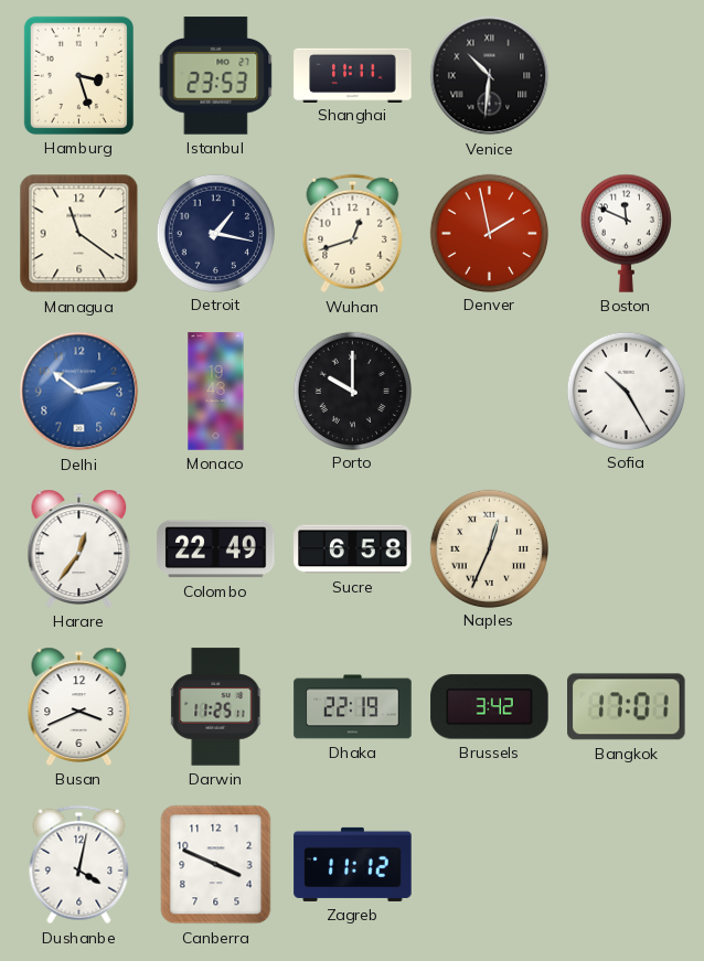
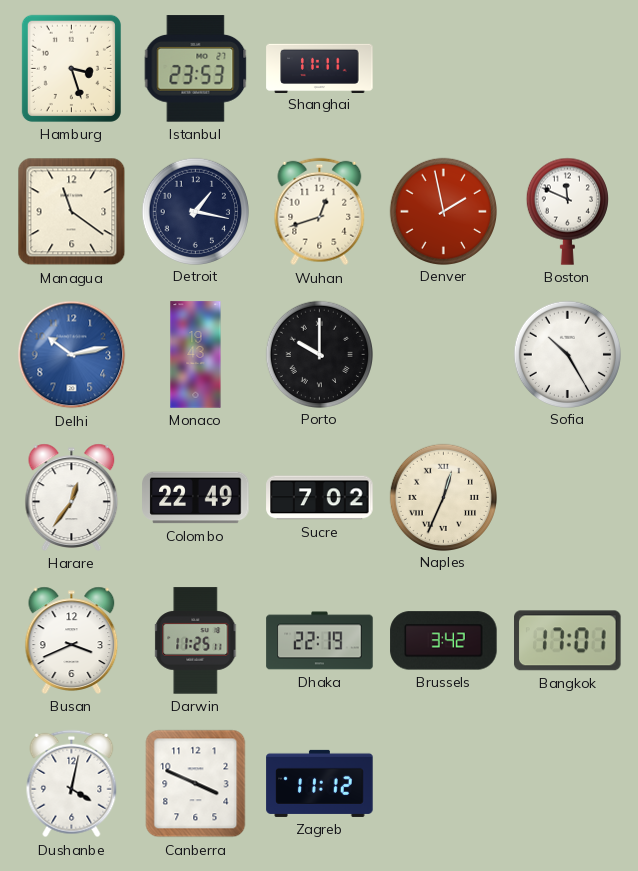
Venice: 10:31 -> none
Sucre: 6:58 -> 7:02
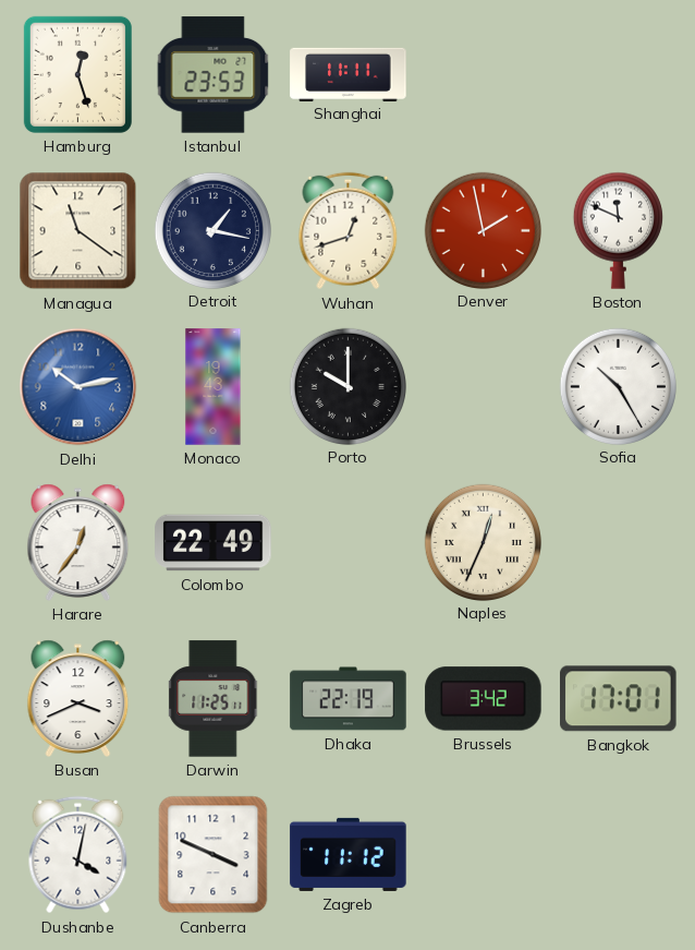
Hamburg: 3:27 -> 12:27
Sucre: 7:02 -> none
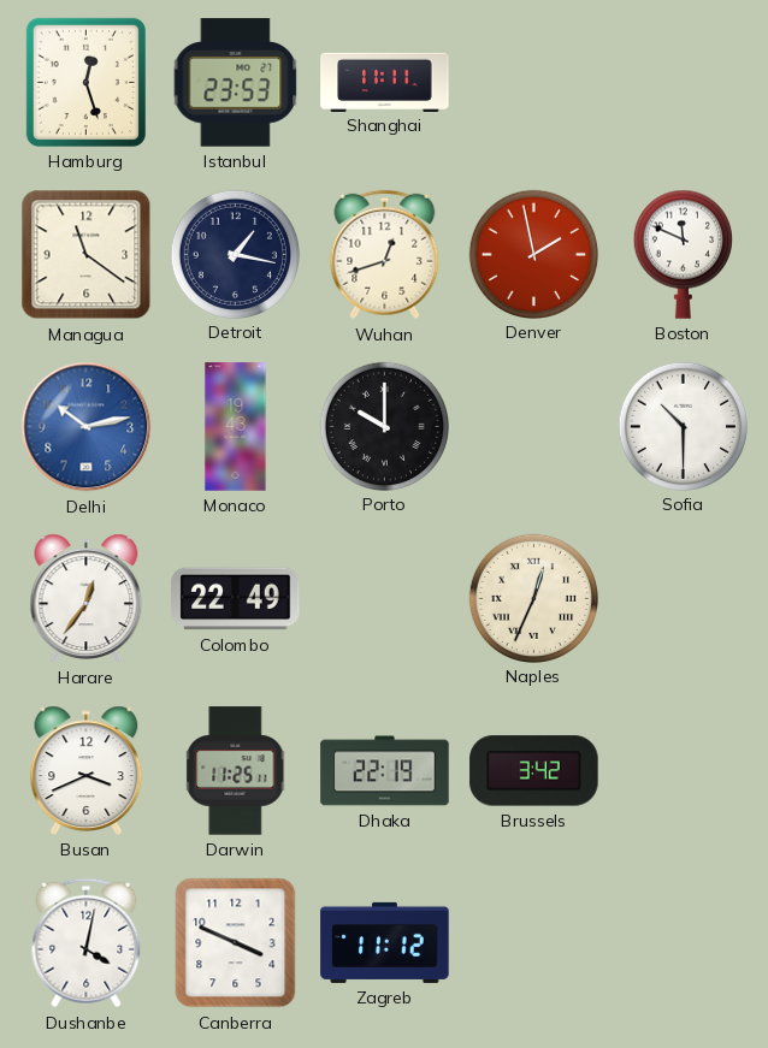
Sofia: 10:25 -> 10:30
Bangkok: 17:01 -> none
